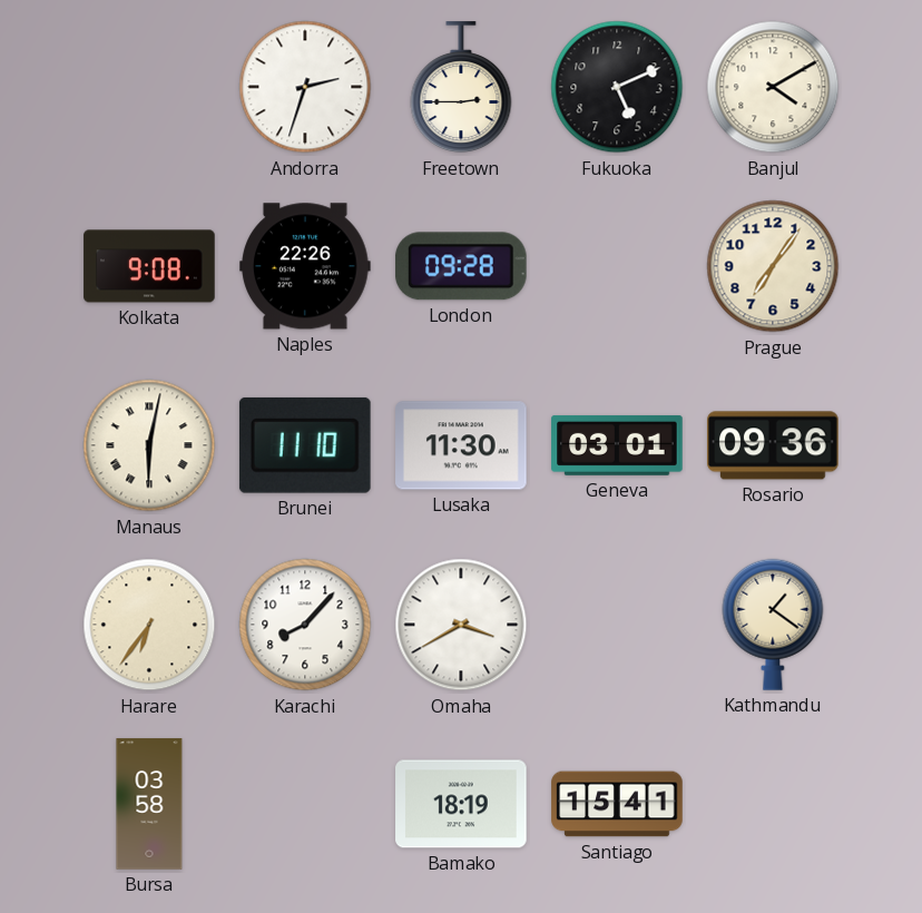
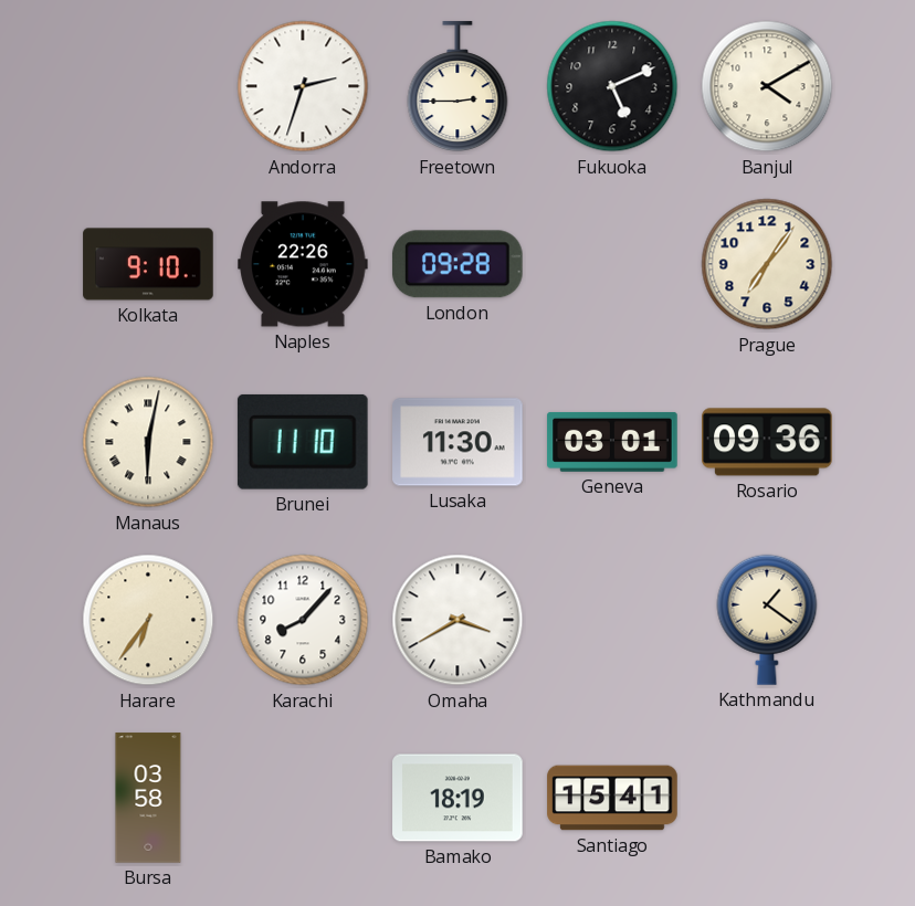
Kolkata: 9:08 -> 9:10
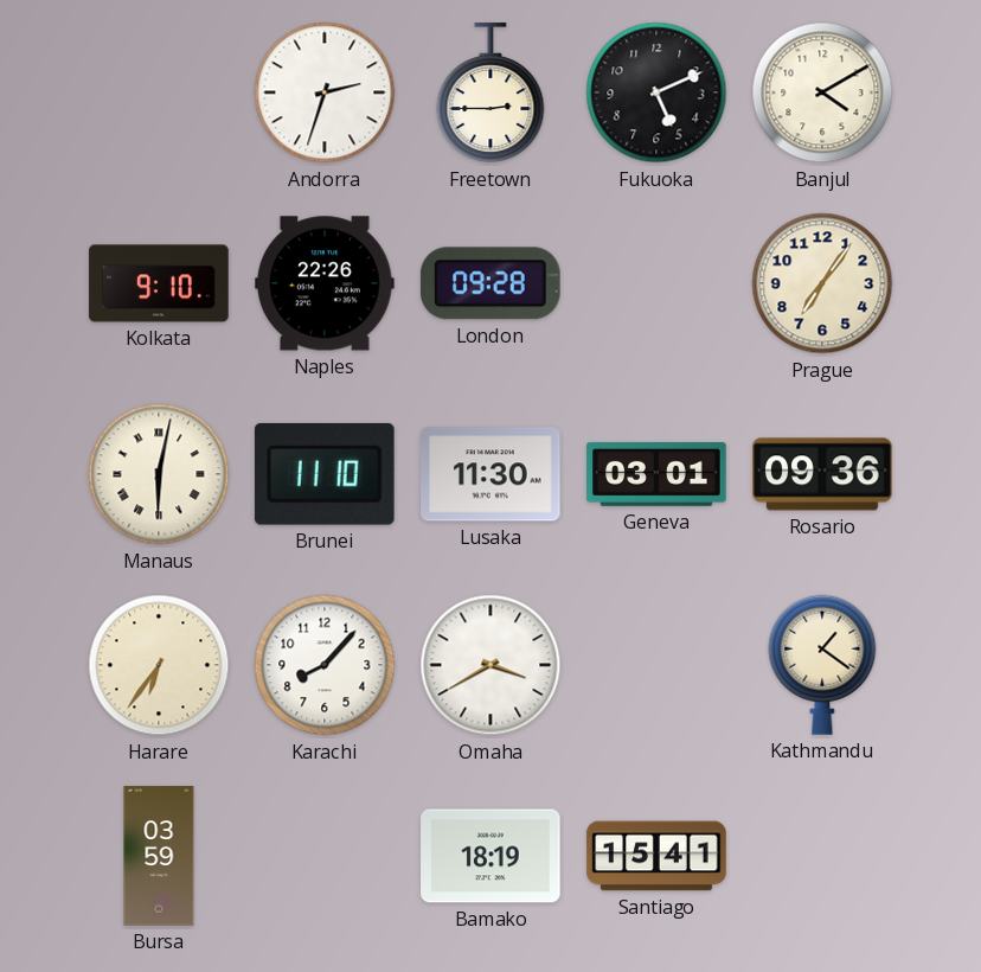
Bursa: 03:58 -> 03:59
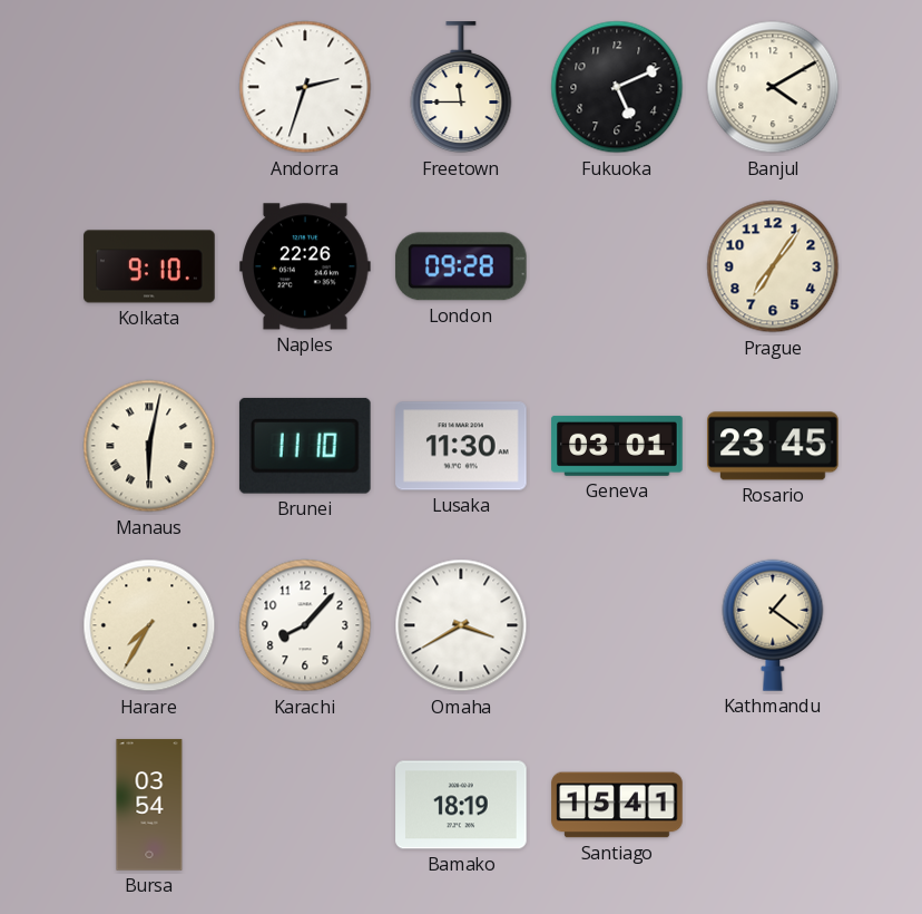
Freetown: 2:45 -> 11:45
Rosario: 09:36 -> 23:45
Harare: 6:36 -> 7:35
Bursa: 03:59 -> 03:54
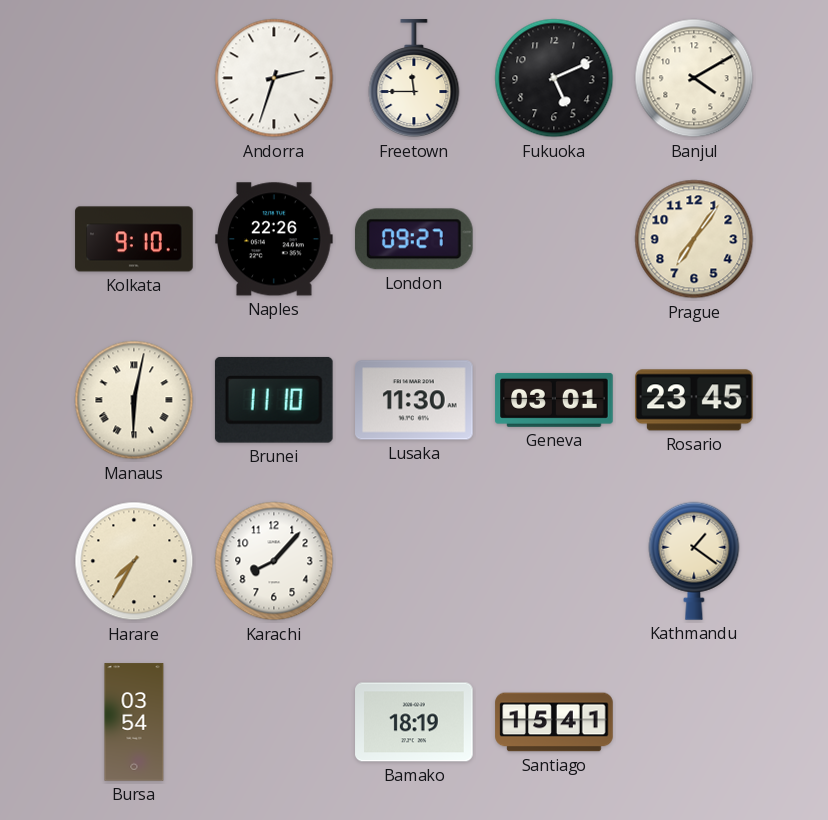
London: 09:28 -> 09:27
Omaha: 3:40 -> none
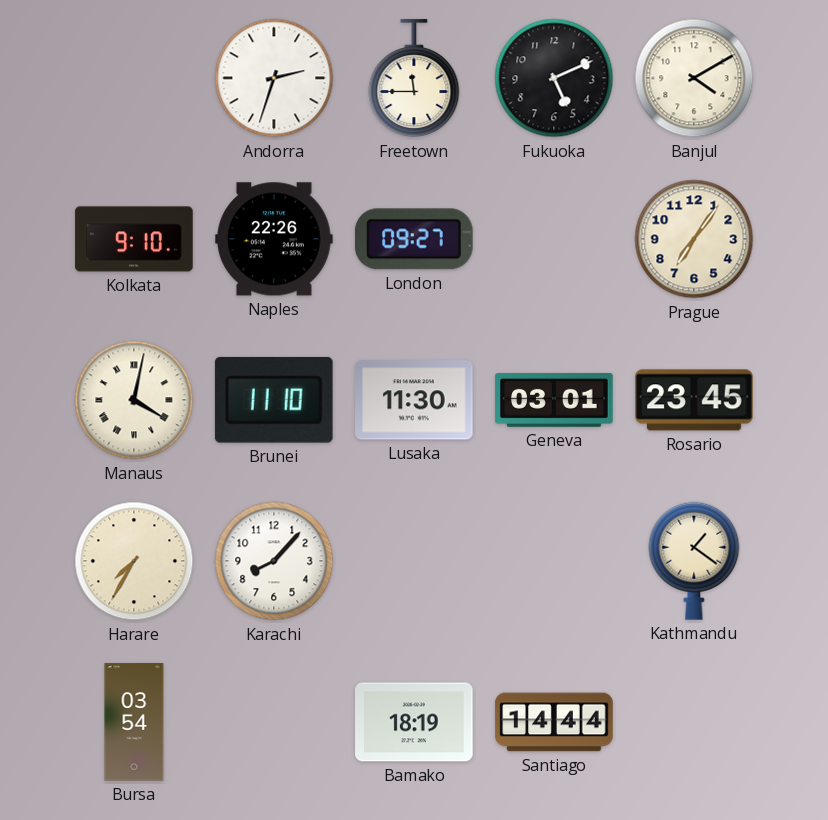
Manaus: 6:02 -> 4:02
Santiago: 15:41 -> 14:44
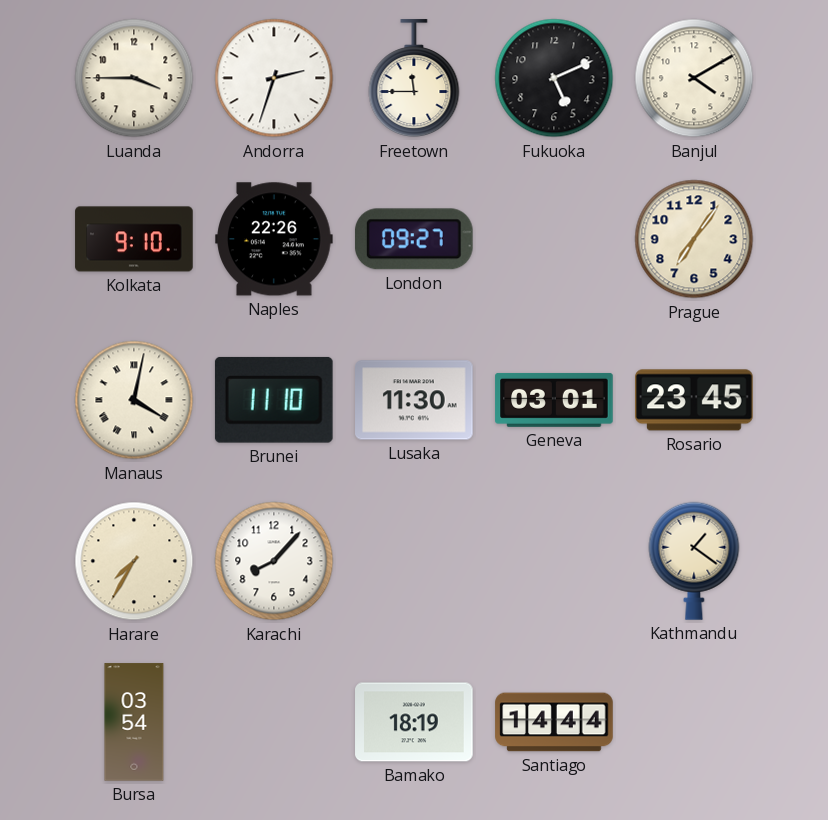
Luanda: none -> 3:45
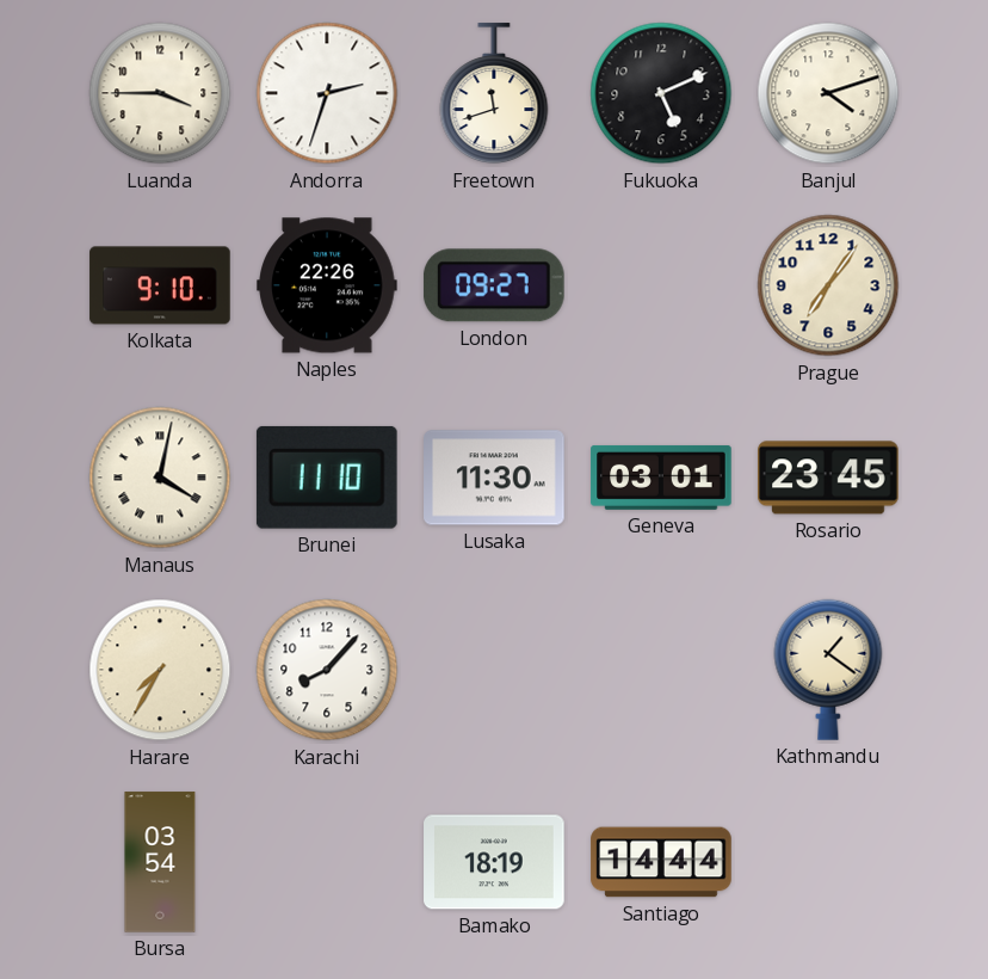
Freetown: 11:45 -> 11:42
Banjul: 4:10 -> 4:12
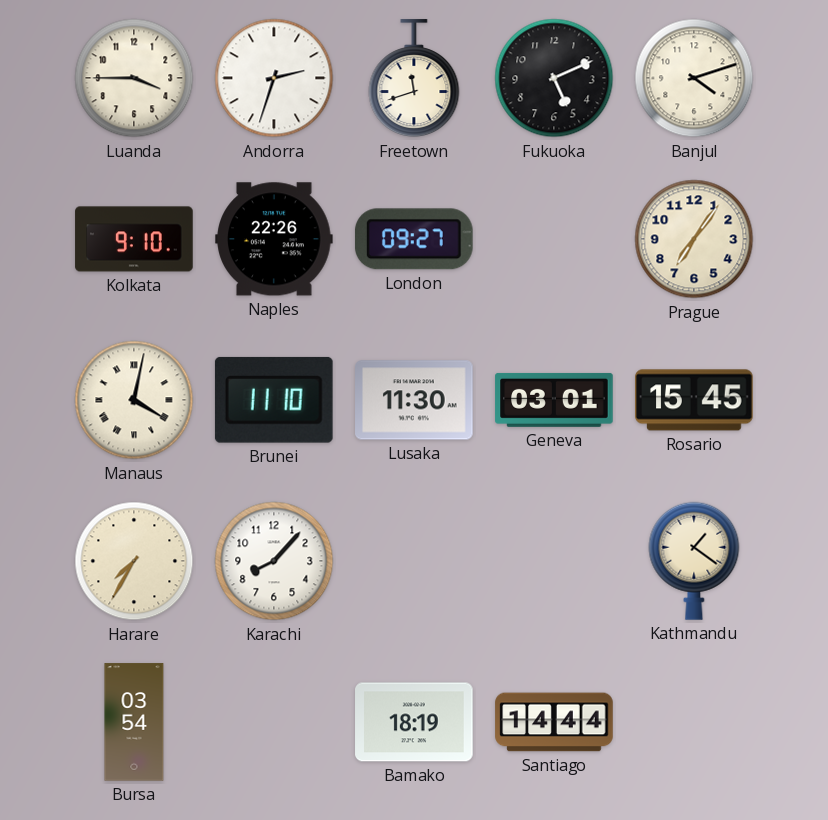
Rosario: 23:45 -> 15:45
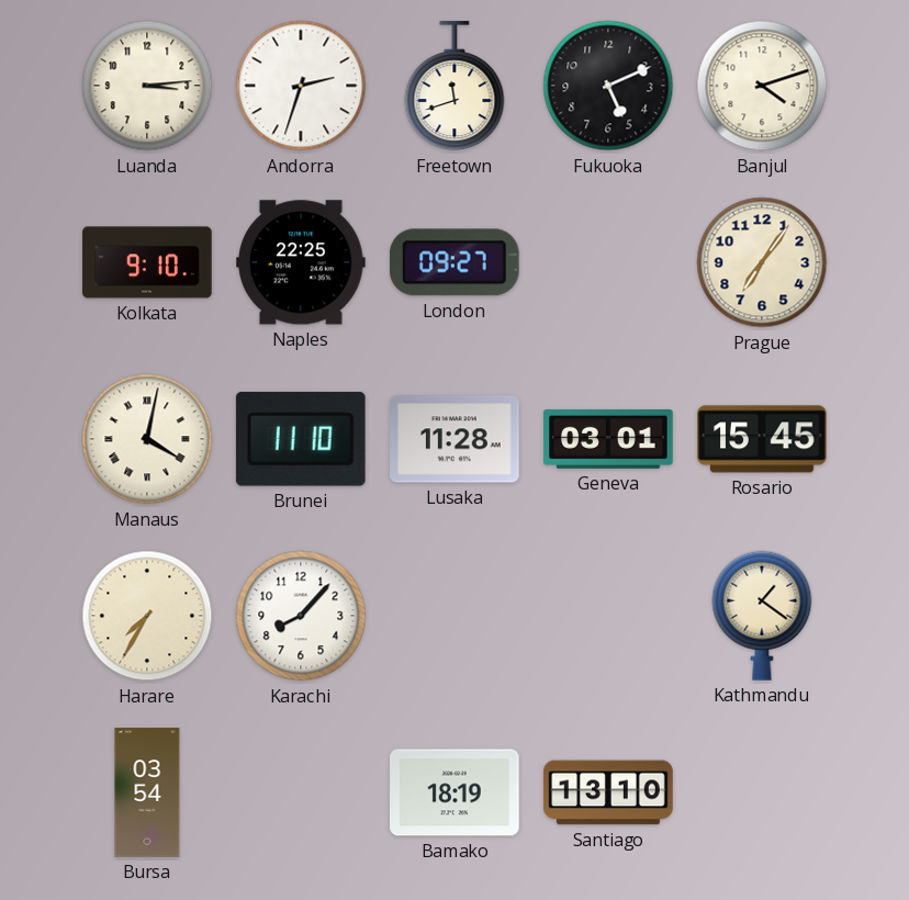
Luanda: 3:45 -> 3:14
Naples: 22:26 -> 22:25
Lusaka: 11:30 -> 11:28
Santiago: 14:44 -> 13:10
